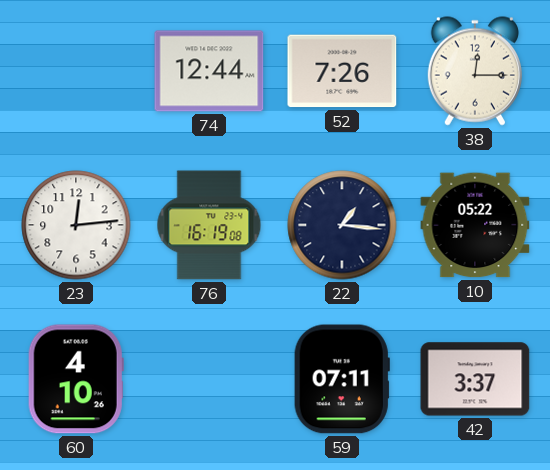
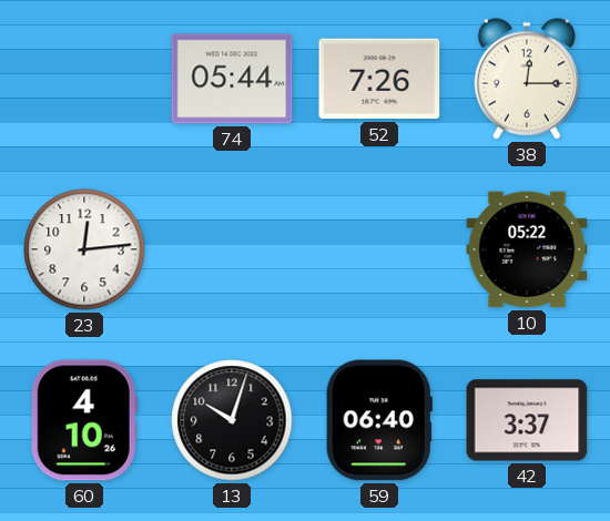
74: 12:44 -> 05:44
76: 16:19 -> none
22: 1:16 -> none
13: none -> 10:03
59: 07:11 -> 06:40
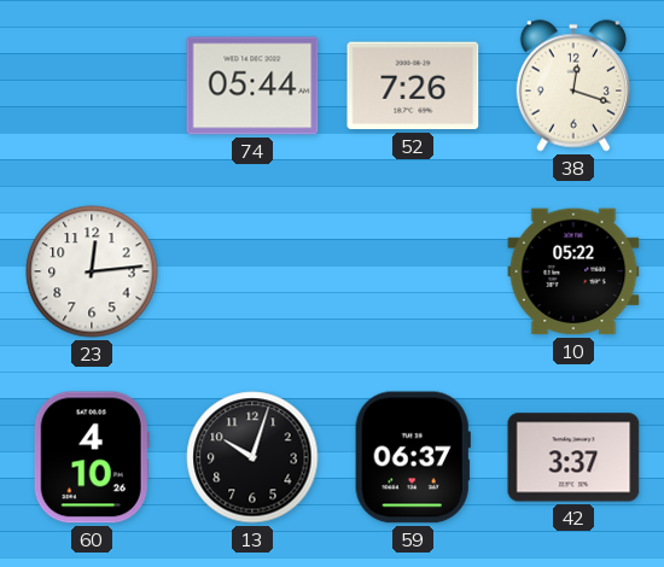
38: 12:15 -> 12:18
59: 06:40 -> 06:37
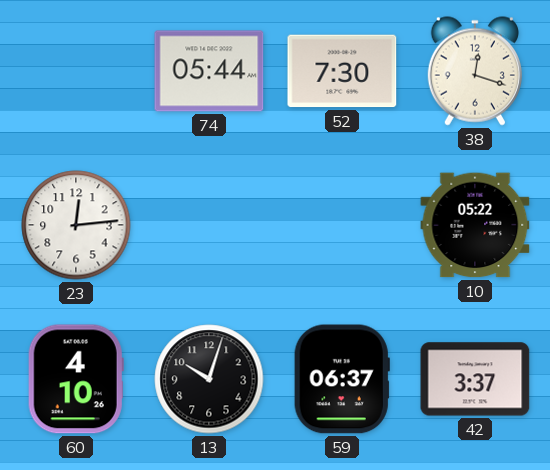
52: 7:26 -> 7:30
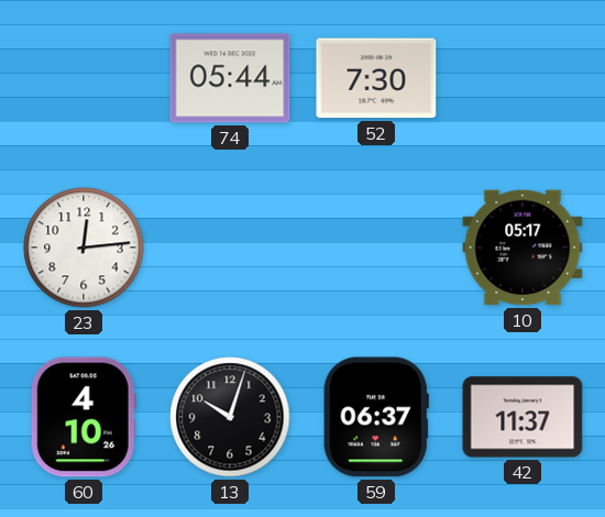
38: 12:18 -> none
10: 05:22 -> 05:17
42: 3:37 -> 11:37
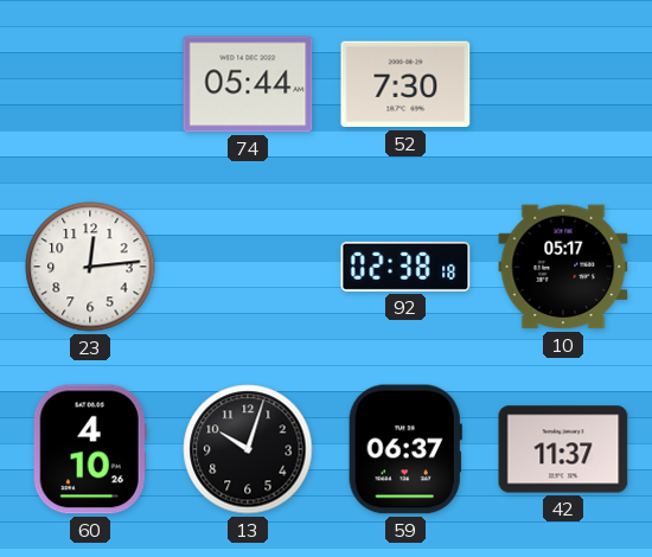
92: none -> 02:38
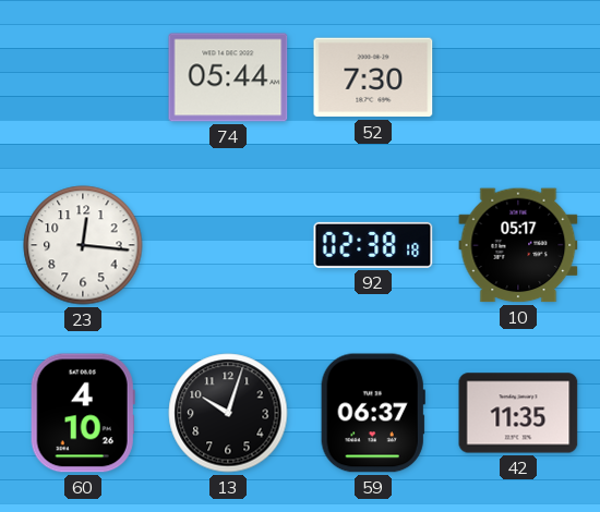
23: 12:14 -> 12:16
42: 11:37 -> 11:35
